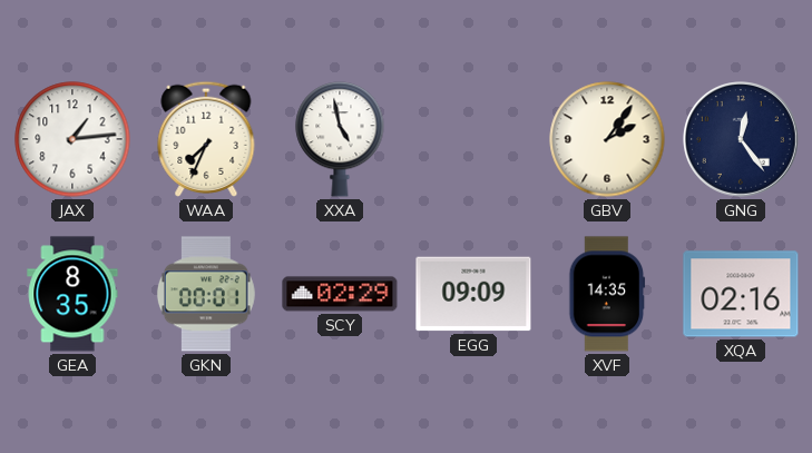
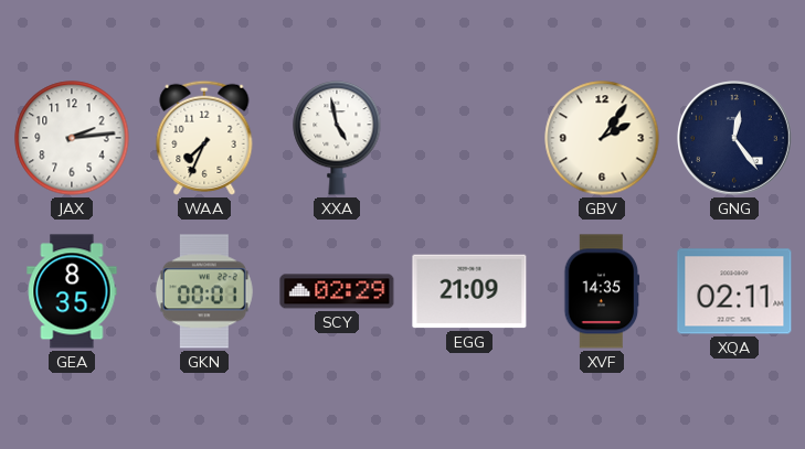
JAX: 1:14 -> 2:14
EGG: 09:09 -> 21:09
XQA: 02:16 -> 02:11
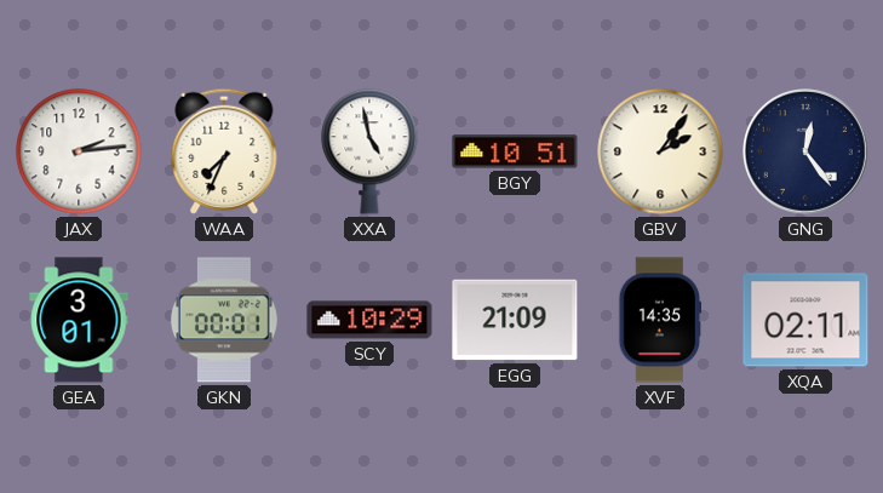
BGY: none -> 10:51
GEA: 8:35 -> 3:01
SCY: 02:29 -> 10:29
